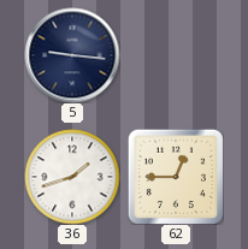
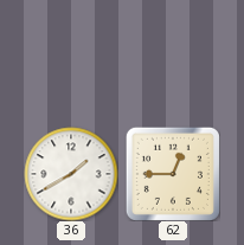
5: 9:16 -> none
36: 1:42 -> 1:40
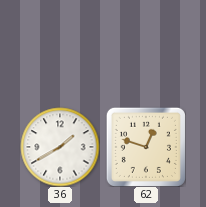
62: 12:45 -> 12:48
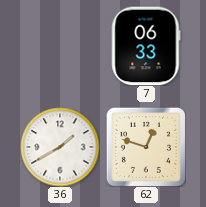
7: none -> 06:33
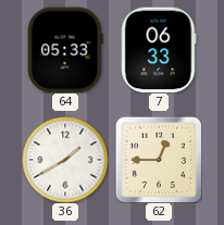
64: none -> 05:33
62: 12:48 -> 12:45
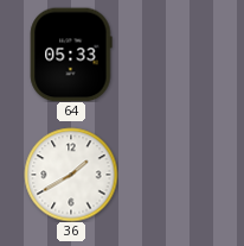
7: 06:33 -> none
62: 12:45 -> none
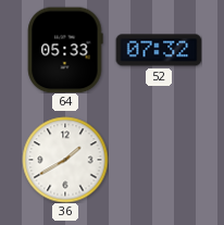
52: none -> 07:32
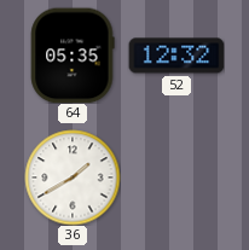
64: 05:33 -> 05:35
52: 07:32 -> 12:32
